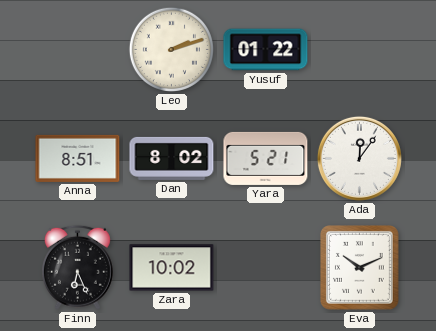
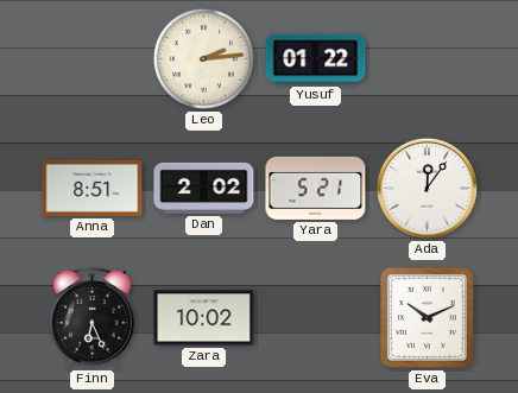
Leo: 2:12 -> 2:14
Dan: 8:02 -> 2:02
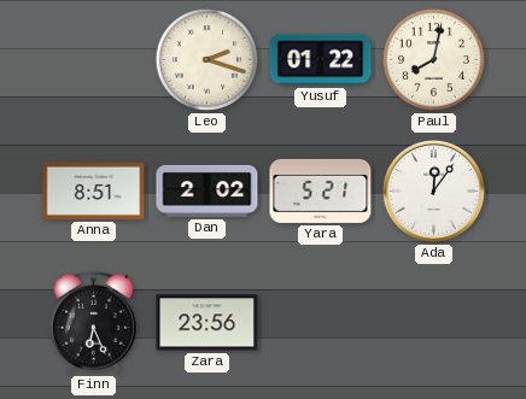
Leo: 2:14 -> 2:18
Paul: none -> 8:02
Zara: 10:02 -> 23:56
Eva: 10:11 -> none
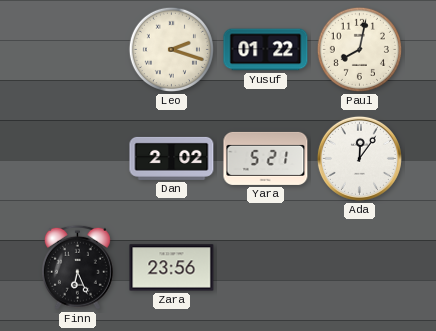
Anna: 8:51 -> none
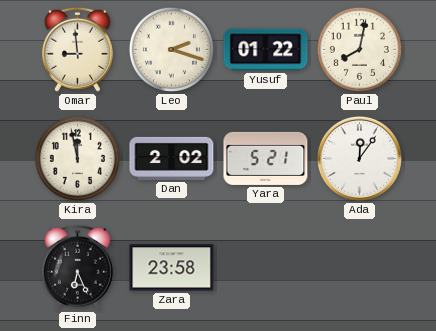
Omar: none -> 8:59
Kira: none -> 11:58
Zara: 23:56 -> 23:58
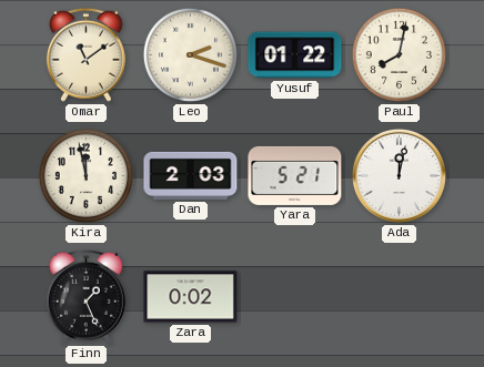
Omar: 8:59 -> 11:09
Dan: 2:02 -> 2:03
Ada: 12:06 -> 12:02
Finn: 6:26 -> 1:26
Zara: 23:58 -> 0:02
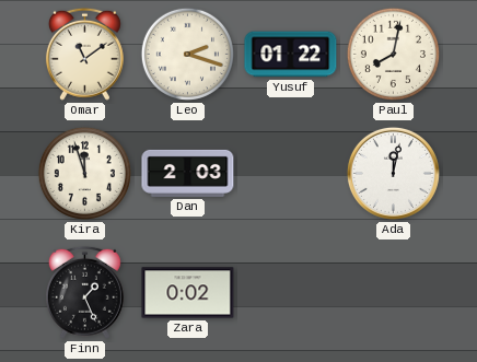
Kira: 11:58 -> 11:57
Yara: 5:21 -> none
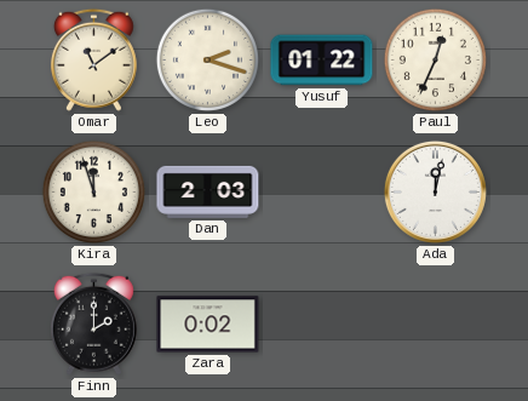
Paul: 8:02 -> 12:34
Finn: 1:26 -> 2:00
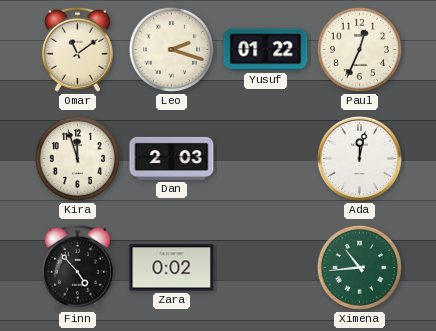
Finn: 2:00 -> 4:53
Ximena: none -> 10:44
